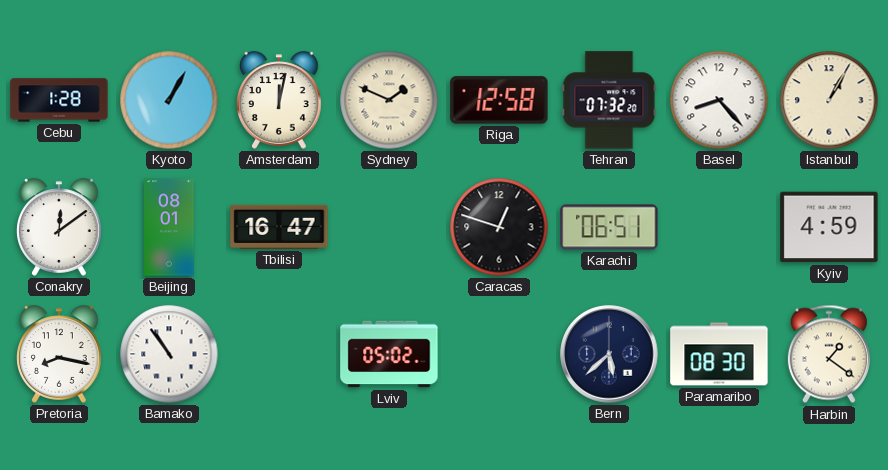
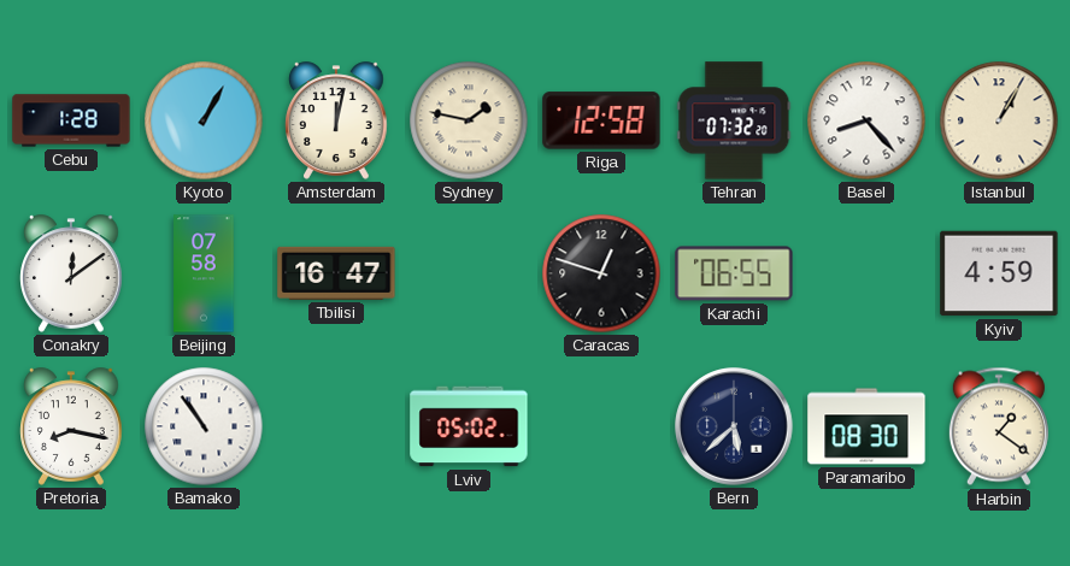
Sydney: 1:49 -> 1:47
Beijing: 08:01 -> 07:58
Karachi: 06:51 -> 06:55
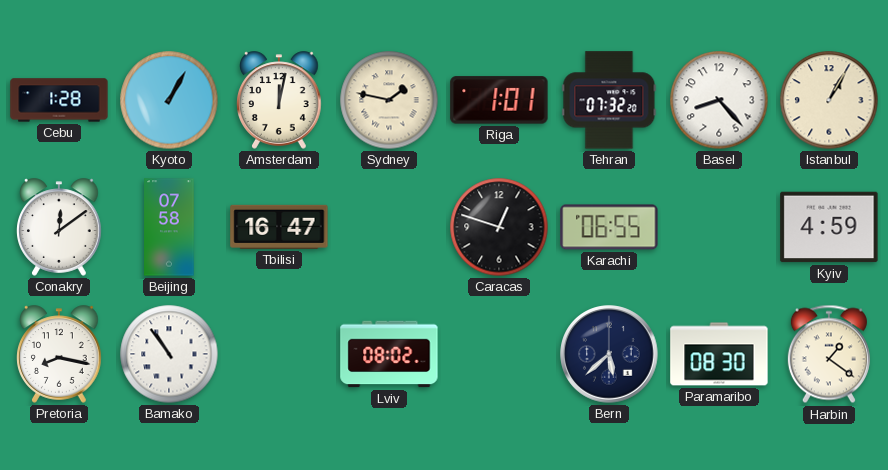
Riga: 12:58 -> 1:01
Lviv: 05:02 -> 08:02
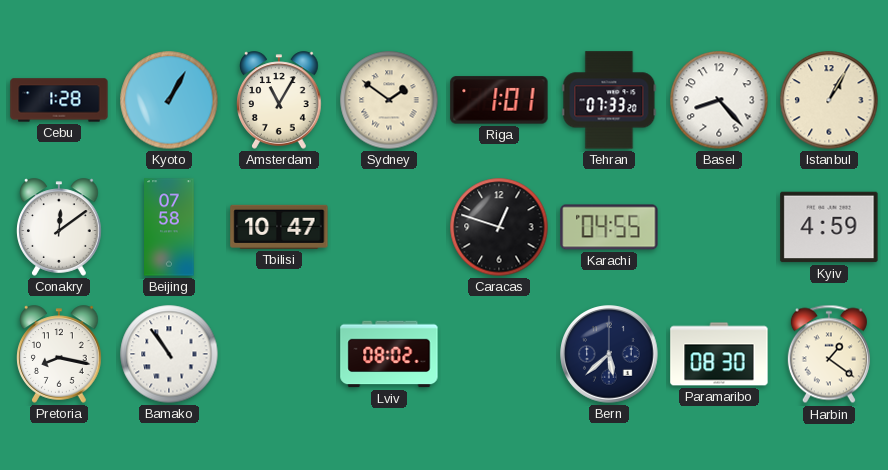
Amsterdam: 12:02 -> 11:05
Sydney: 1:47 -> 1:51
Tehran: 07:32 -> 07:33
Tbilisi: 16:47 -> 10:47
Karachi: 06:55 -> 04:55
